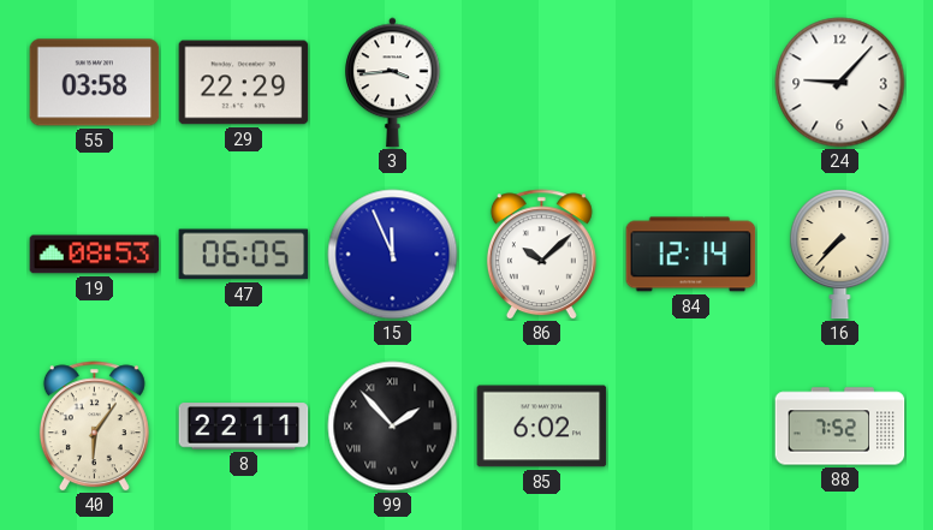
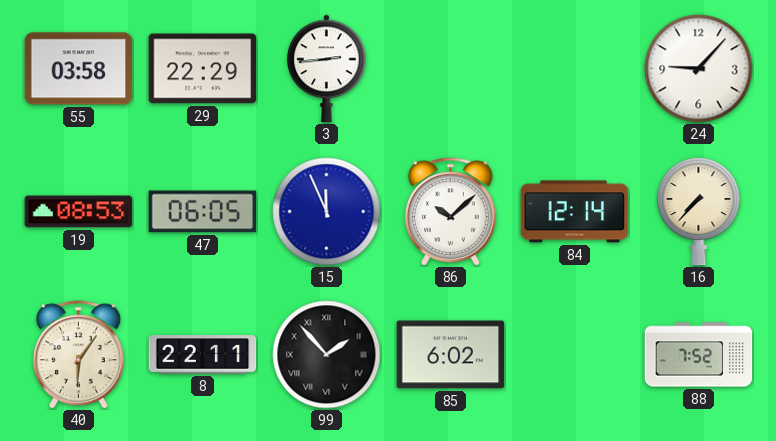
3: 3:44 -> 2:44
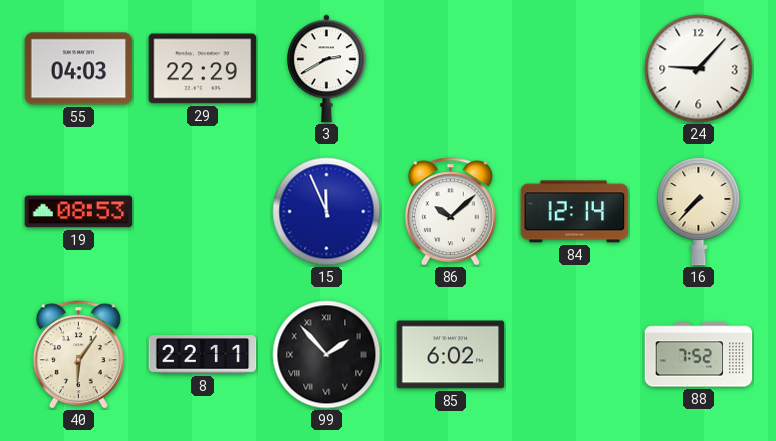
55: 03:58 -> 04:03
3: 2:44 -> 2:40
47: 06:05 -> none
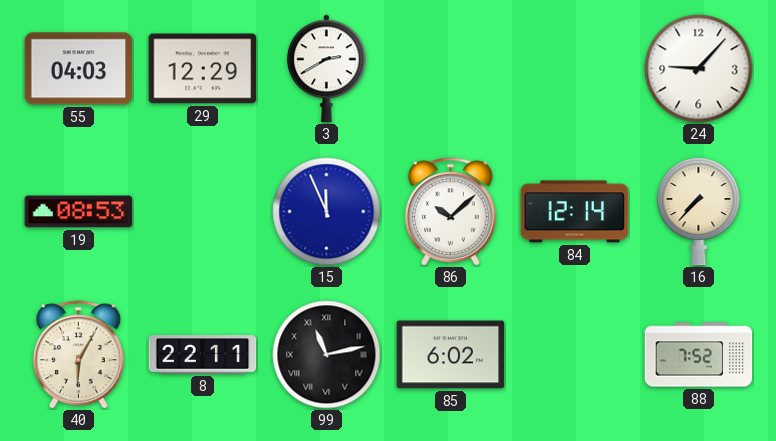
29: 22:29 -> 12:29
40: 6:06 -> 6:05
99: 1:53 -> 11:13
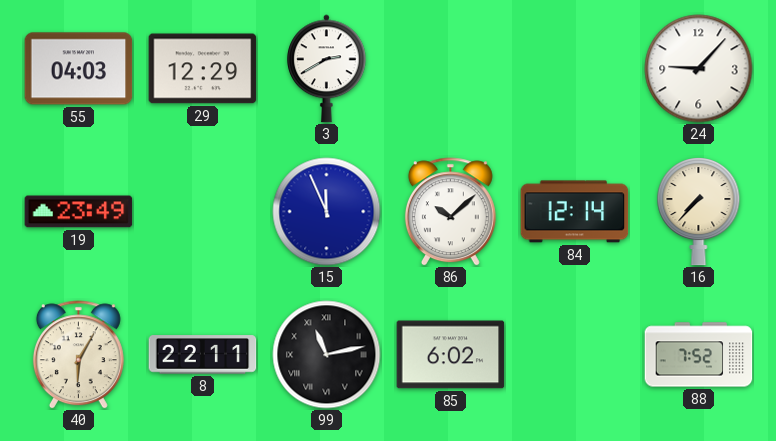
19: 08:53 -> 23:49
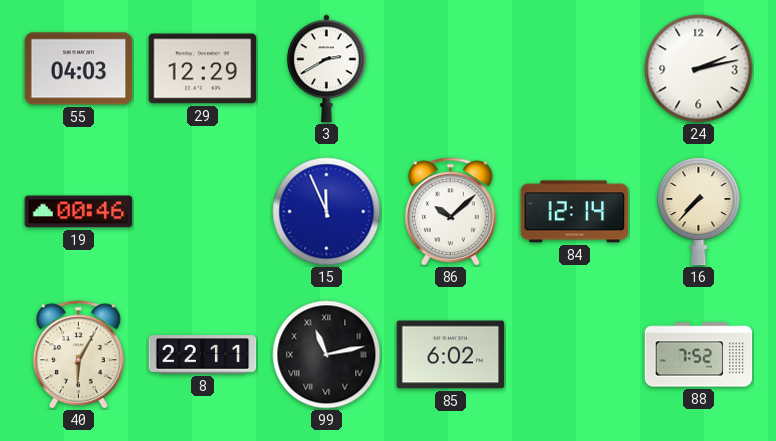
24: 9:07 -> 2:13
19: 23:49 -> 00:46
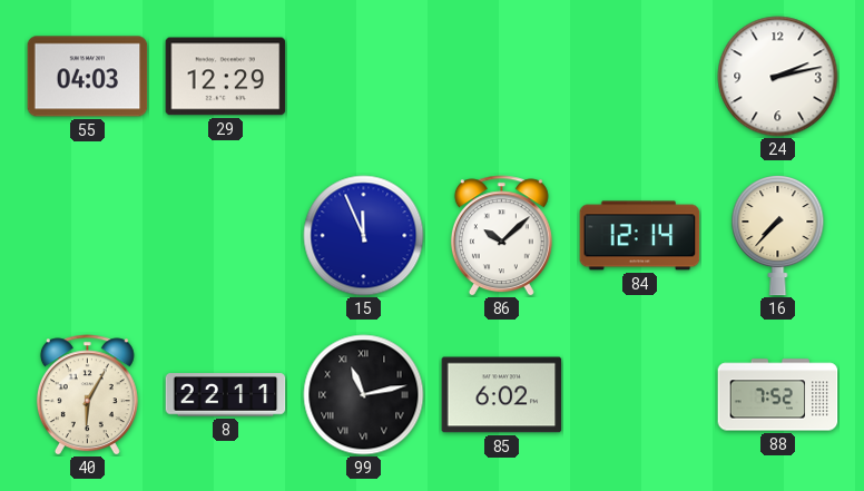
3: 2:40 -> none
19: 00:46 -> none
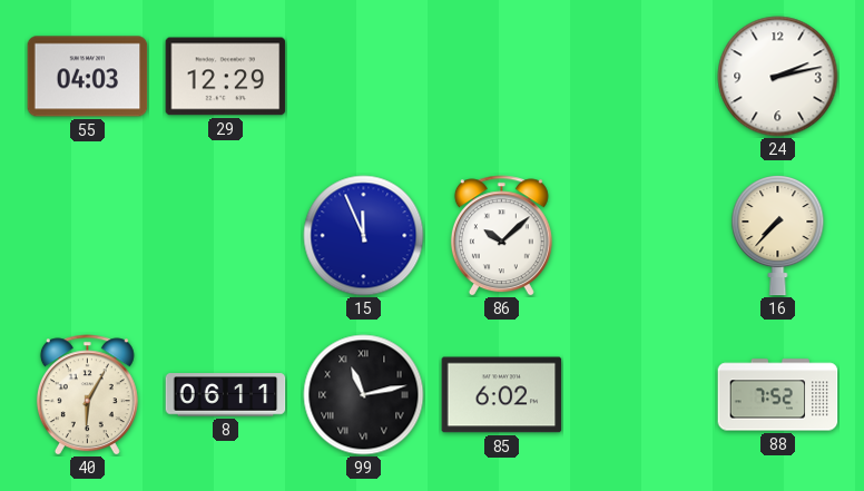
84: 12:14 -> none
8: 22:11 -> 06:11
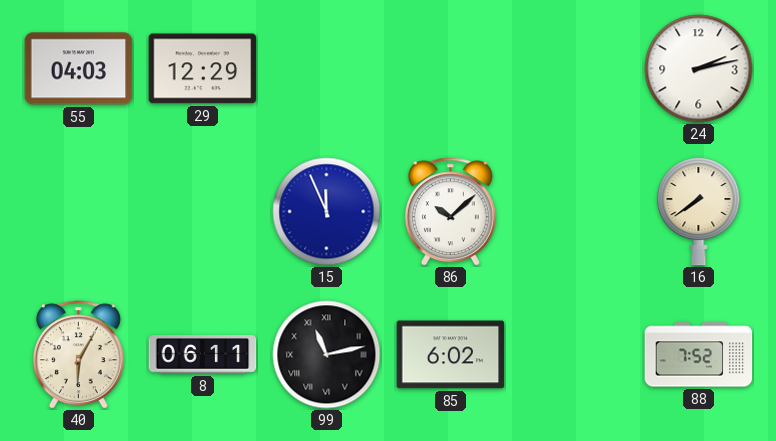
16: 7:37 -> 7:39
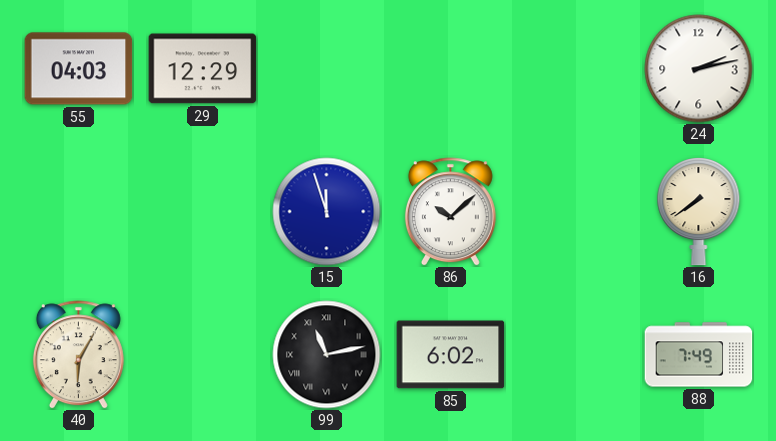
15: 11:56 -> 11:57
8: 06:11 -> none
88: 7:52 -> 7:49
